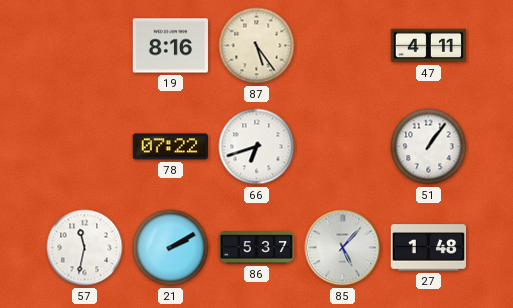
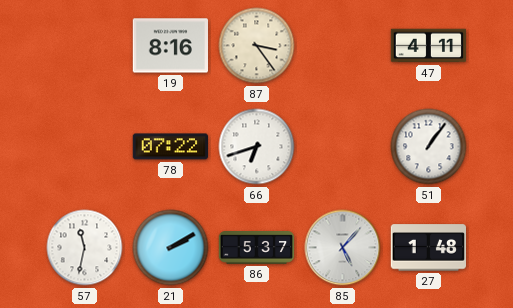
87: 5:24 -> 3:24
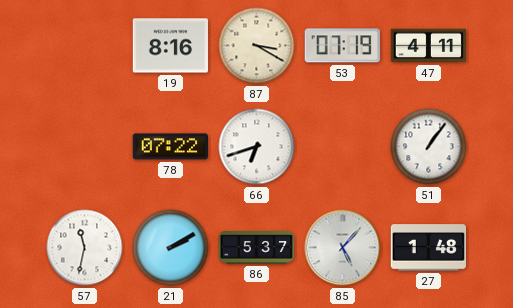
87: 3:24 -> 3:20
53: none -> 07:19
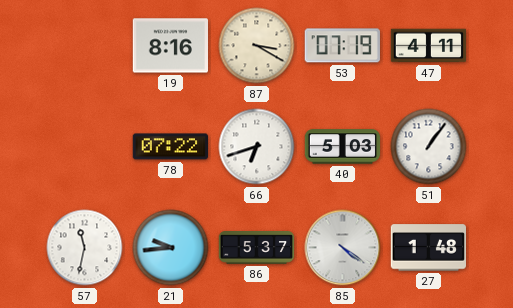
40: none -> 5:03
21: 2:10 -> 9:44
85: 5:07 -> 4:21
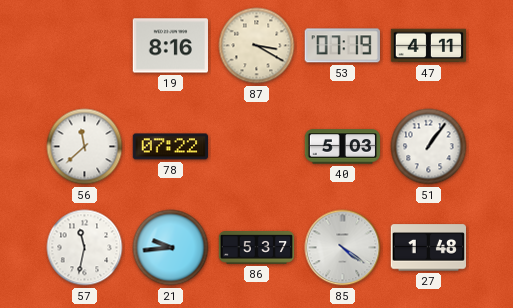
56: none -> 11:38
66: 6:42 -> none
